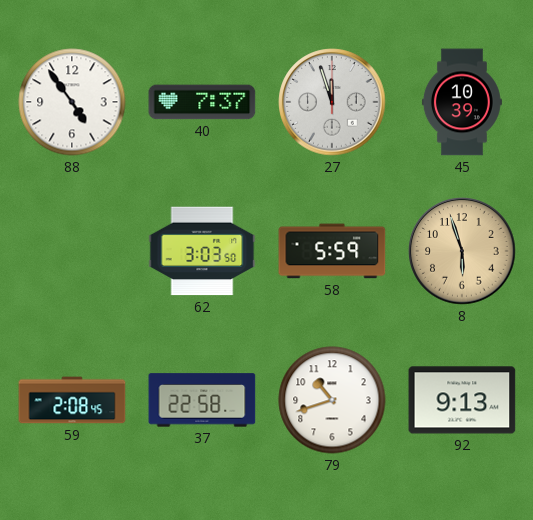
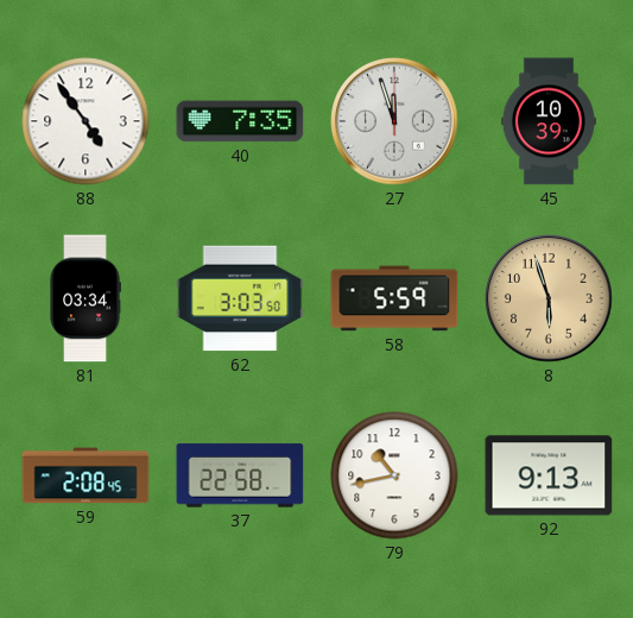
40: 7:37 -> 7:35
81: none -> 03:34
79: 10:42 -> 10:43
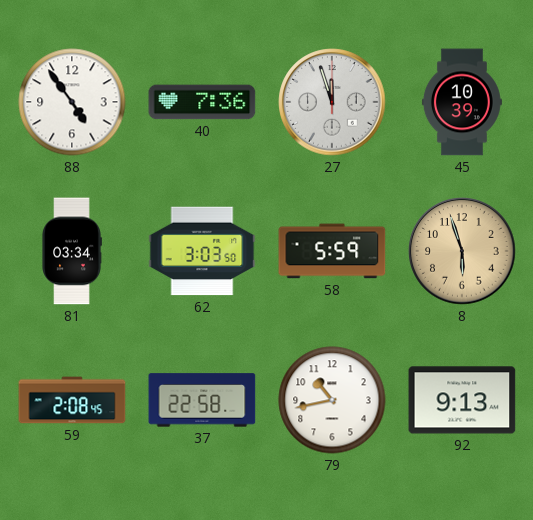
40: 7:35 -> 7:36
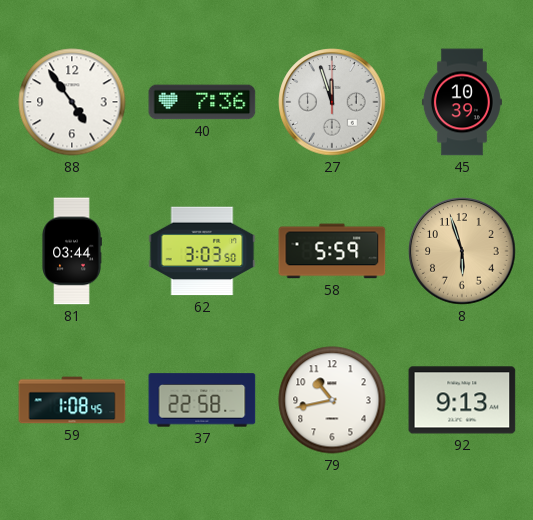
81: 03:34 -> 03:44
59: 2:08 -> 1:08
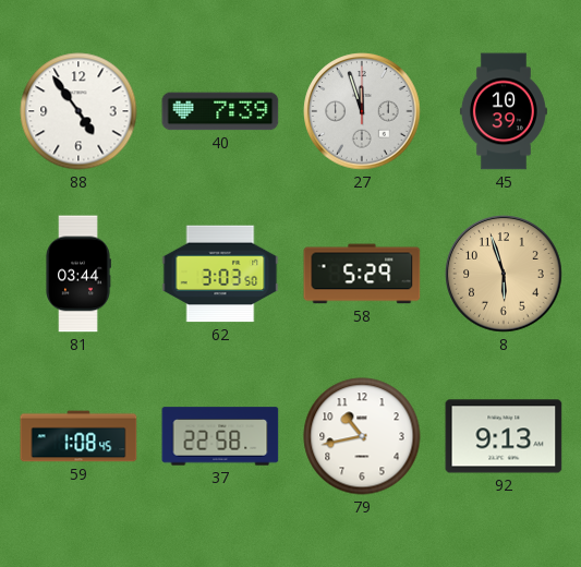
40: 7:36 -> 7:39
58: 5:59 -> 5:29
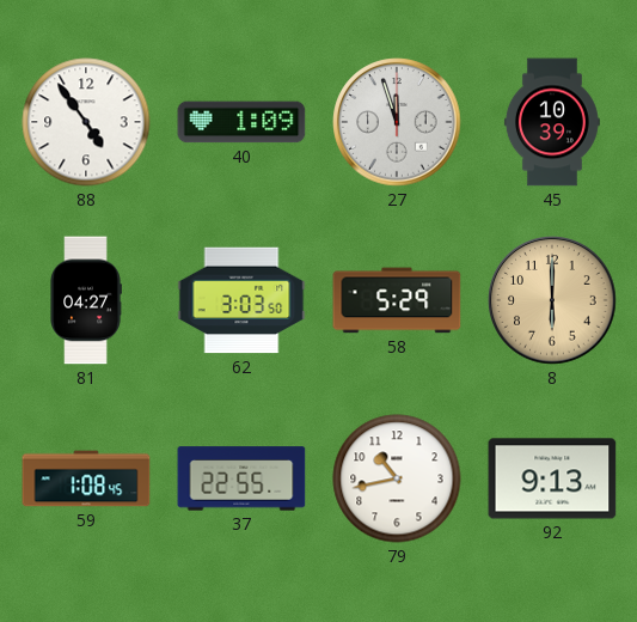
40: 7:39 -> 1:09
81: 03:44 -> 04:27
8: 5:57 -> 6:00
37: 22:58 -> 22:55
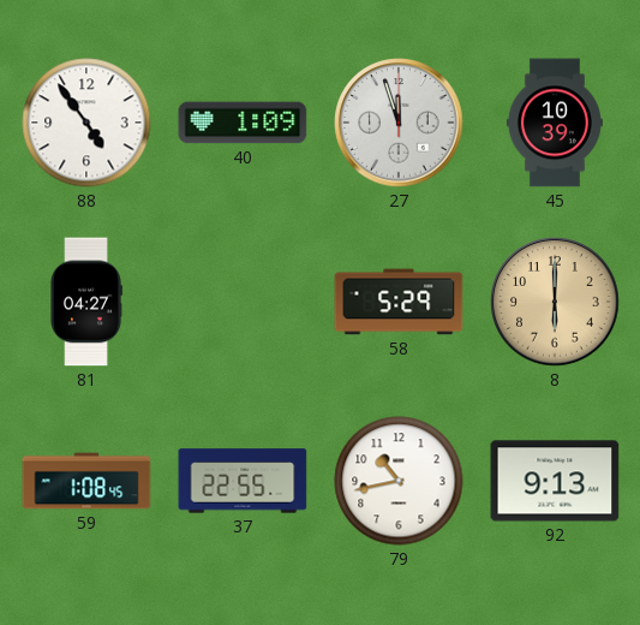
62: 3:03 -> none
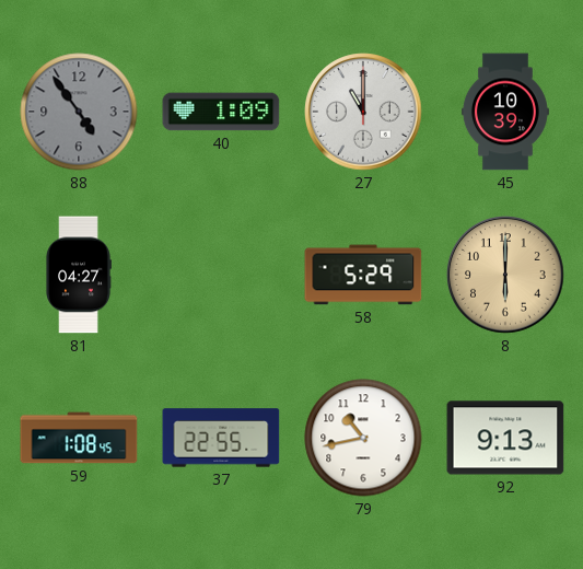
88 dial: white -> grey
27: 11:57 -> 11:00
